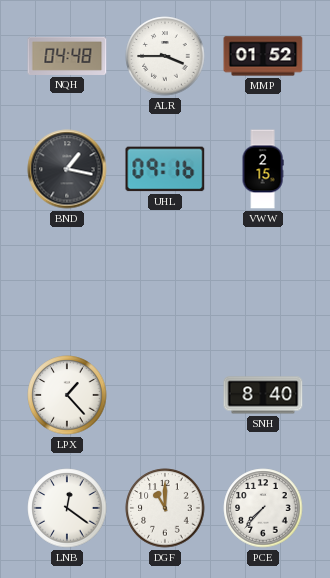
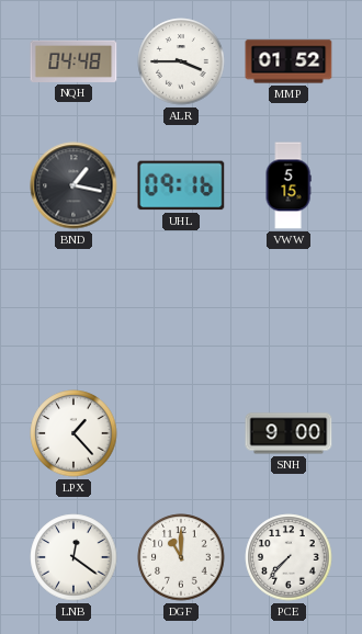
VWW: 2:15 -> 5:15
SNH: 8:40 -> 9:00
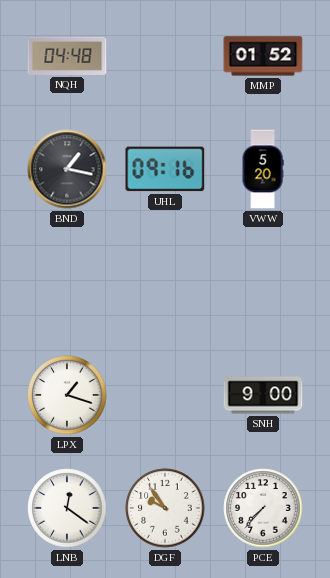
ALR: 3:45 -> none
VWW: 5:15 -> 5:20
LPX: 1:23 -> 1:18
DGF: 11:00 -> 9:54
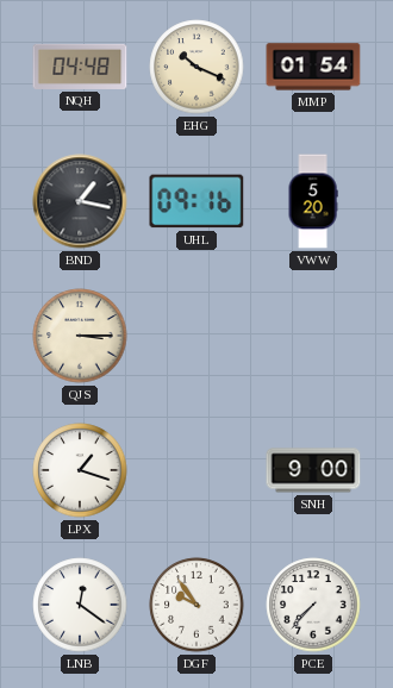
EHG: none -> 10:19
MMP: 01:52 -> 01:54
QJS: none -> 3:15
